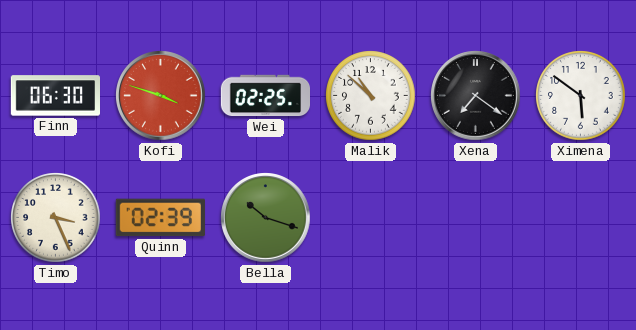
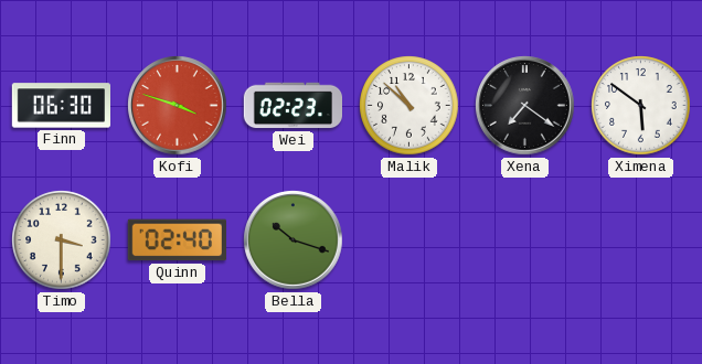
Wei: 02:25 -> 02:23
Timo: 3:26 -> 3:30
Quinn: 02:39 -> 02:40
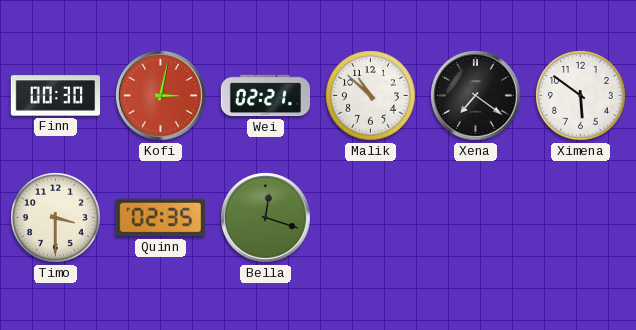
Finn: 06:30 -> 00:30
Kofi: 3:48 -> 3:02
Wei: 02:23 -> 02:21
Quinn: 02:40 -> 02:35
Bella: 10:18 -> 12:18
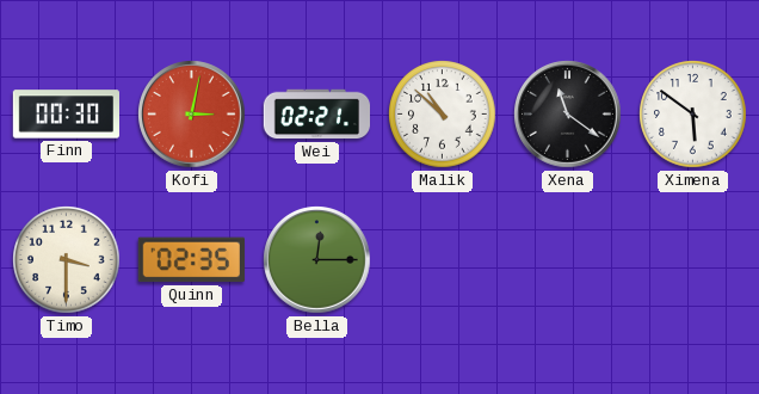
Xena: 7:21 -> 11:21
Bella: 12:18 -> 12:15
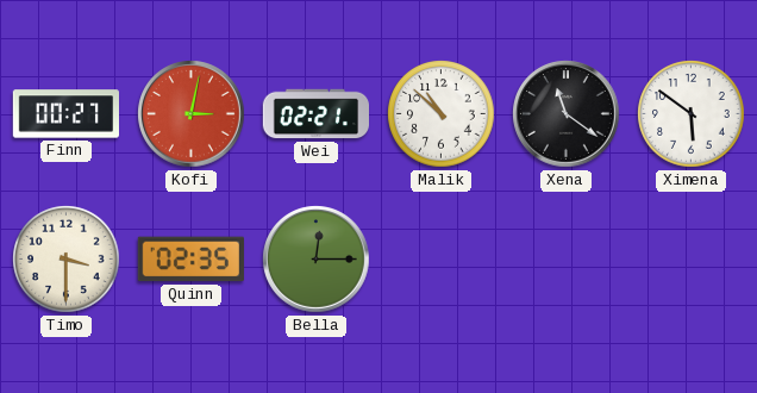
Finn: 00:30 -> 00:27
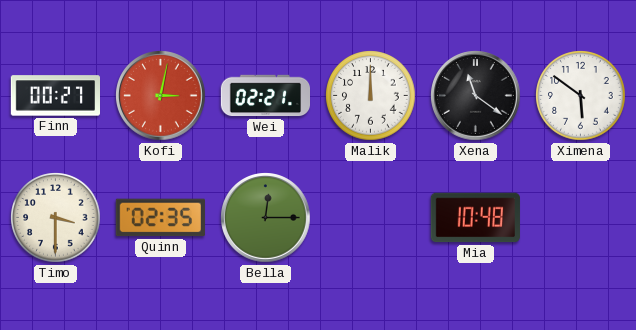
Malik: 10:52 -> 12:00
Mia: none -> 10:48
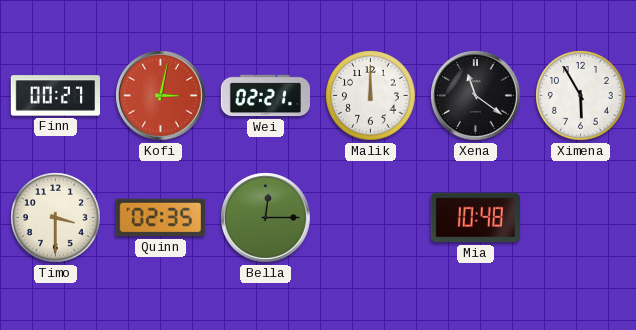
Ximena: 5:51 -> 5:55
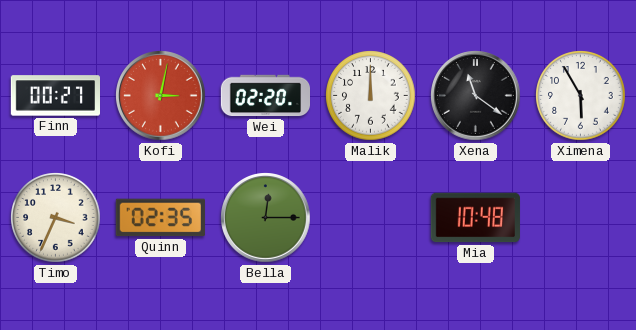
Wei: 02:21 -> 02:20
Timo: 3:30 -> 3:34
